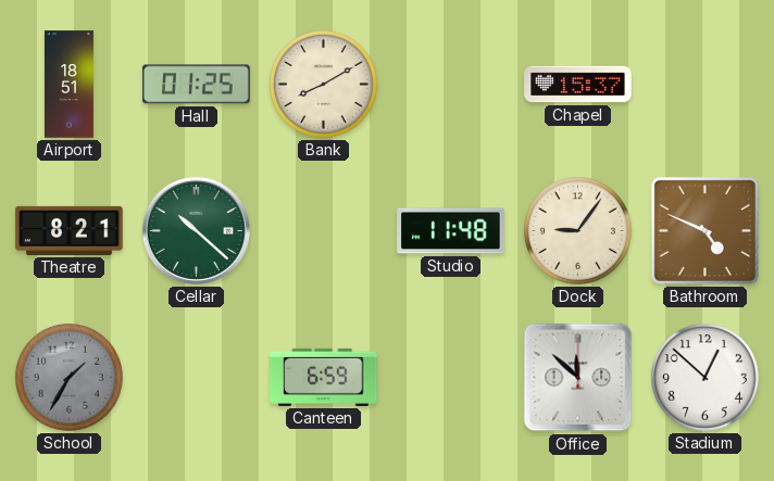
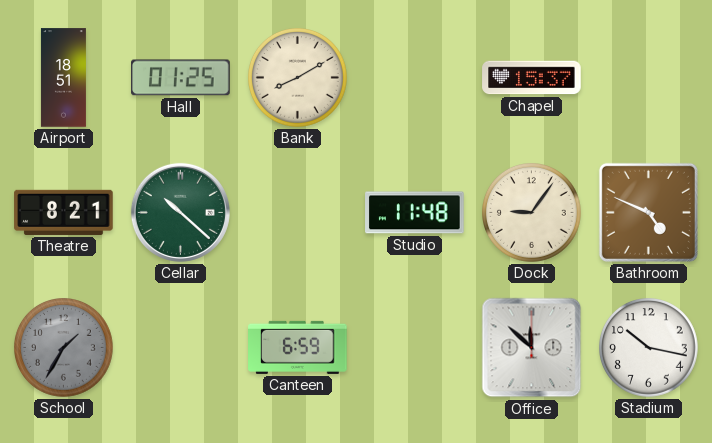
Stadium: 12:52 -> 10:17
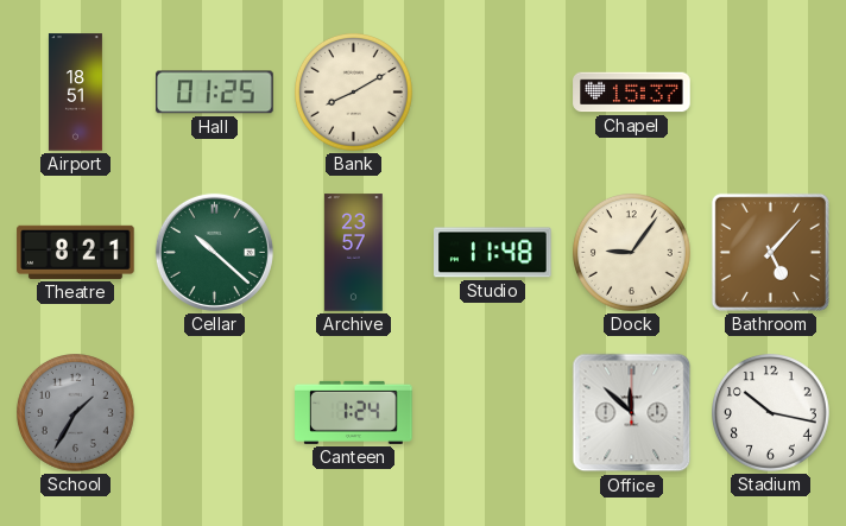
Archive: none -> 23:57
Bathroom: 4:49 -> 5:07
Canteen: 6:59 -> 1:24
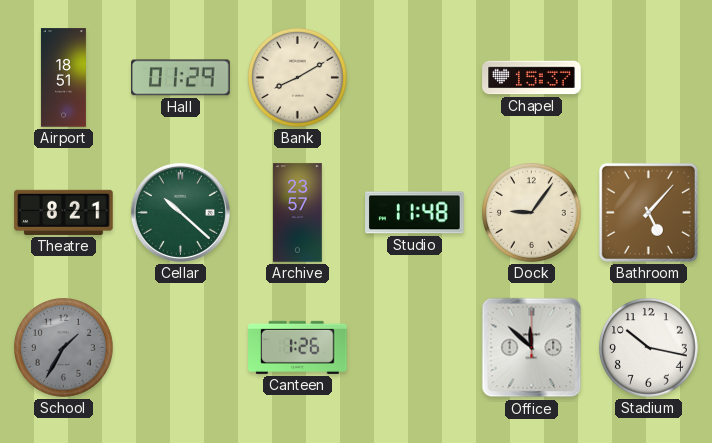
Hall: 01:25 -> 01:29
Canteen: 1:24 -> 1:26
